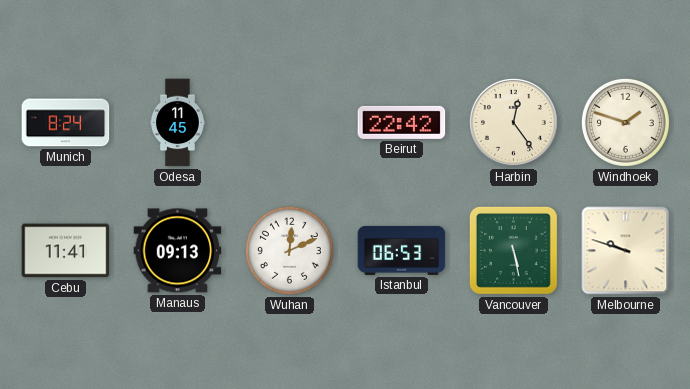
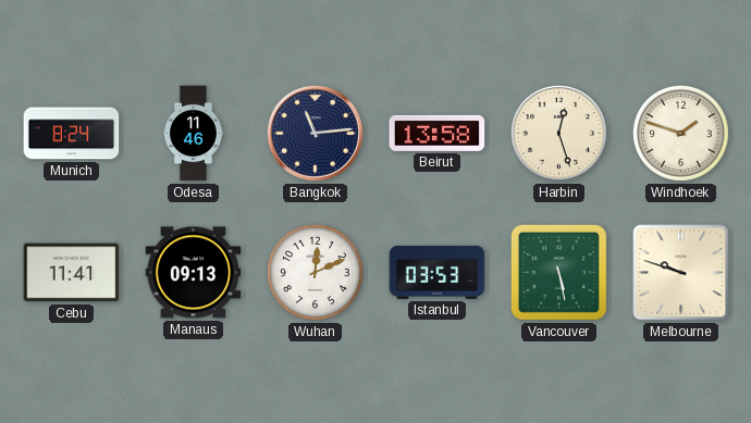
Odesa: 11:45 -> 11:46
Bangkok: none -> 11:14
Beirut: 22:42 -> 13:58
Harbin: 12:24 -> 12:27
Istanbul: 06:53 -> 03:53
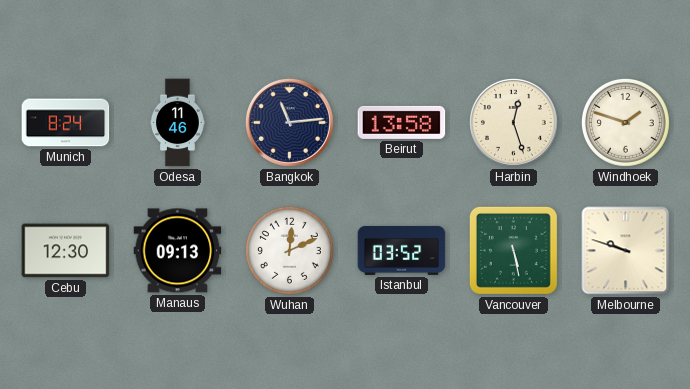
Cebu: 11:41 -> 12:30
Istanbul: 03:53 -> 03:52
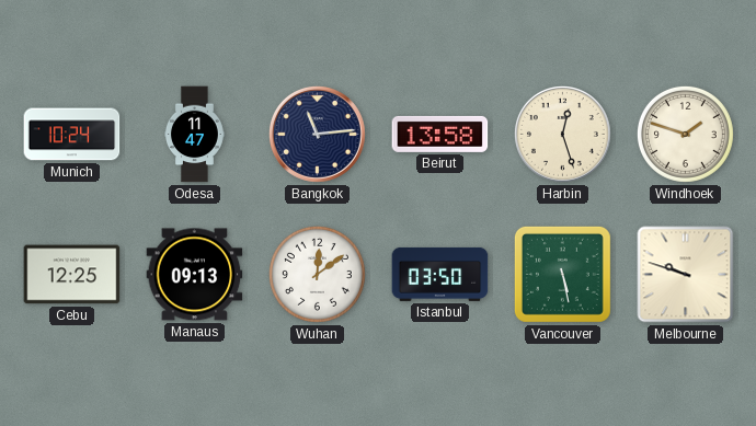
Munich: 8:24 -> 10:24
Odesa: 11:46 -> 11:47
Cebu: 12:30 -> 12:25
Wuhan: 12:11 -> 12:09
Istanbul: 03:52 -> 03:50
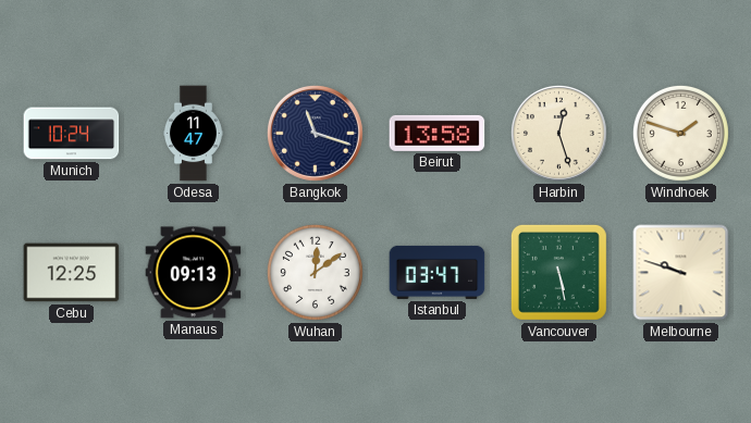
Bangkok: 11:14 -> 11:18
Istanbul: 03:50 -> 03:47
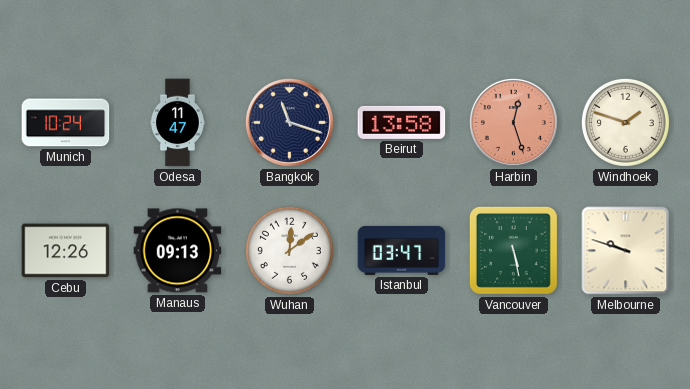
Harbin dial: cream -> salmon
Cebu: 12:25 -> 12:26
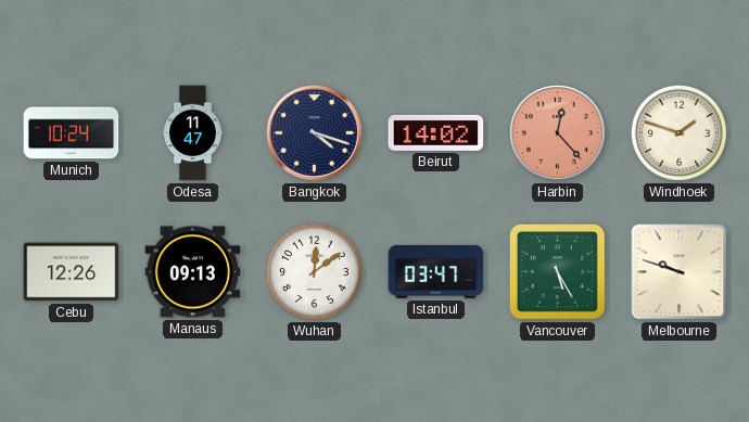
Bangkok: 11:18 -> 4:18
Beirut: 13:58 -> 14:02
Harbin: 12:27 -> 12:23
Vancouver: 5:28 -> 5:25
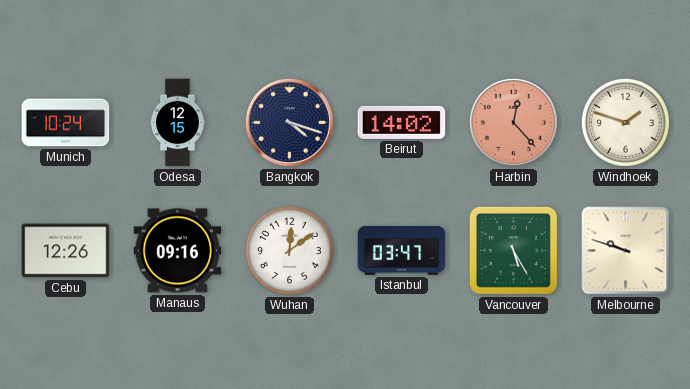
Odesa: 11:47 -> 12:15
Manaus: 09:13 -> 09:16
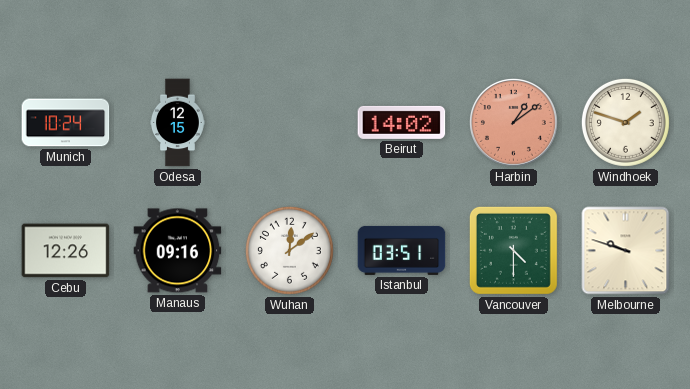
Bangkok: 4:18 -> none
Harbin: 12:23 -> 1:09
Istanbul: 03:47 -> 03:51
Vancouver: 5:25 -> 4:30
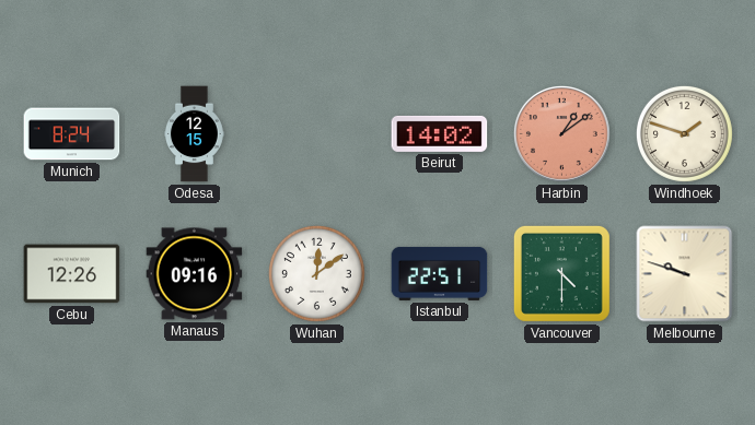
Munich: 10:24 -> 8:24
Istanbul: 03:51 -> 22:51
